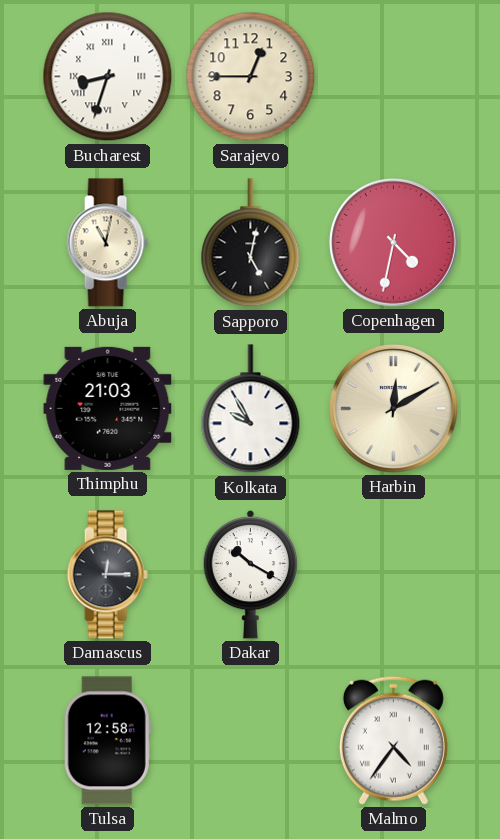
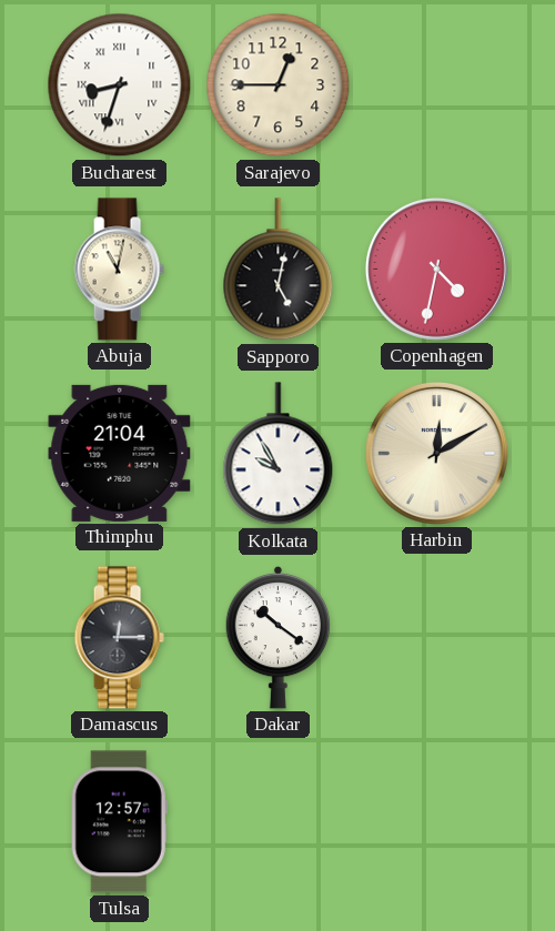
Thimphu: 21:03 -> 21:04
Dakar: 10:20 -> 10:21
Tulsa: 12:58 -> 12:57
Malmo: 4:36 -> none
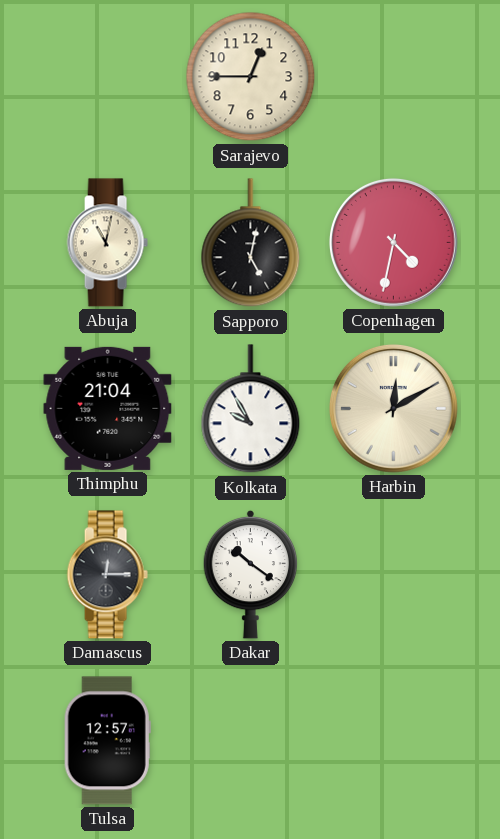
Bucharest: 8:33 -> none
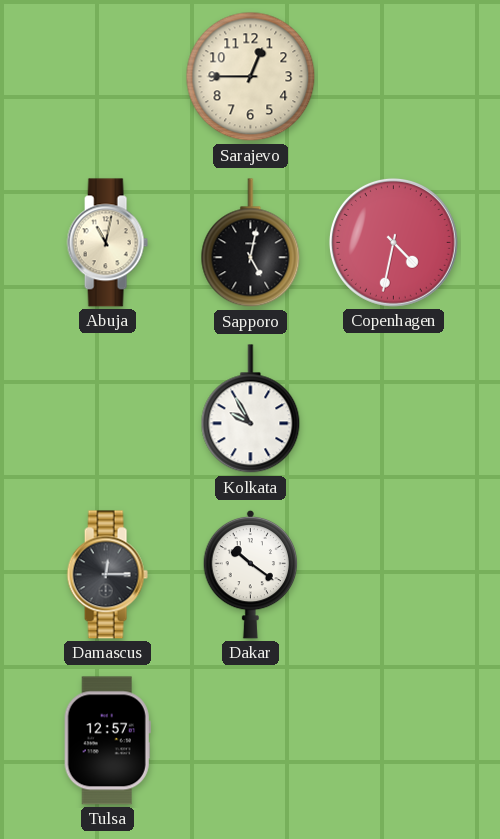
Thimphu: 21:04 -> none
Harbin: 12:10 -> none
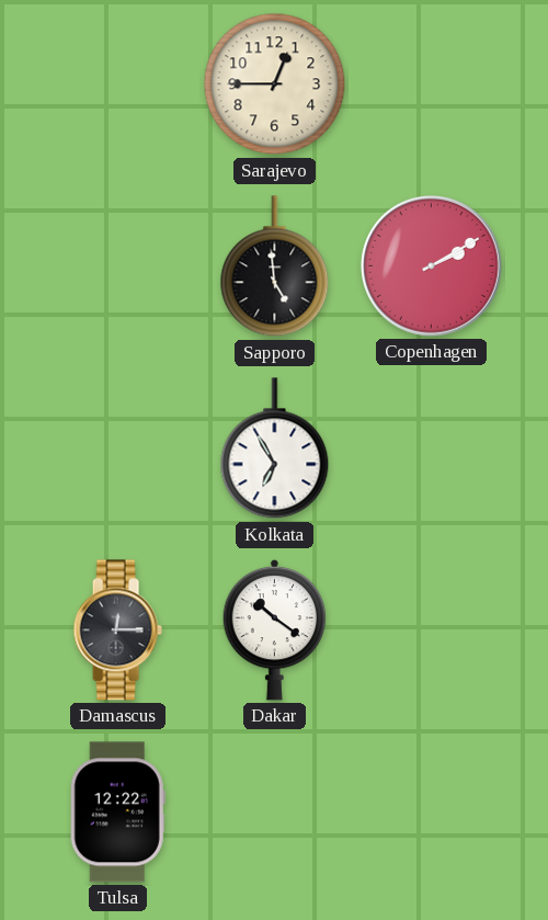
Abuja: 11:02 -> none
Sapporo: 5:02 -> 4:59
Copenhagen: 4:32 -> 2:10
Kolkata: 9:55 -> 6:55
Tulsa: 12:57 -> 12:22
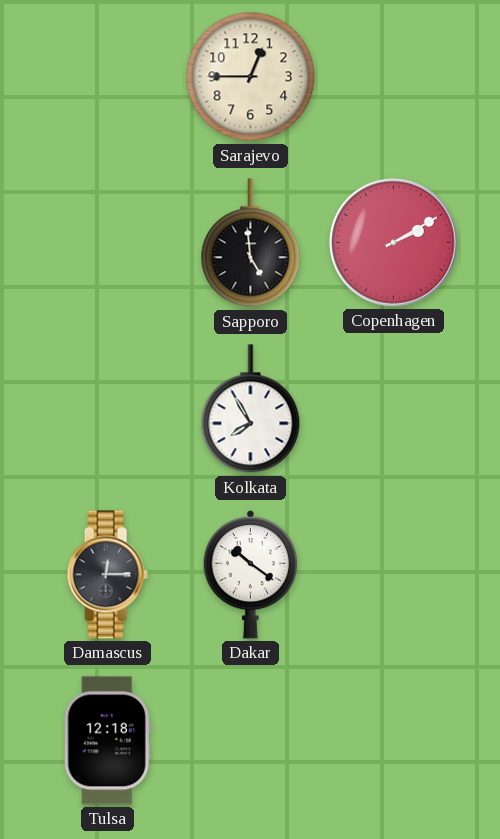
Kolkata: 6:55 -> 7:55
Tulsa: 12:22 -> 12:18
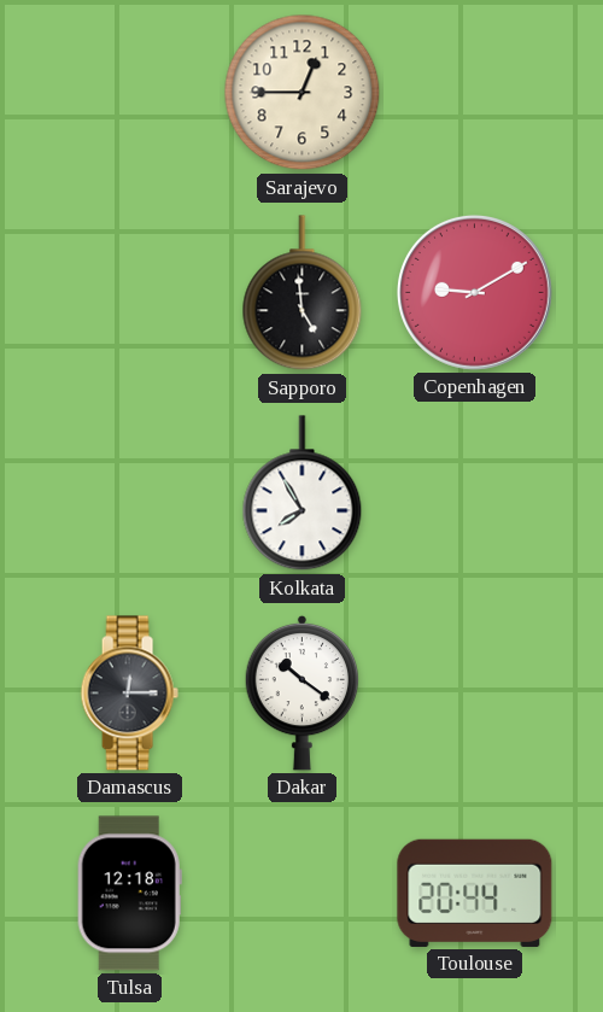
Copenhagen: 2:10 -> 9:10
Toulouse: none -> 20:44
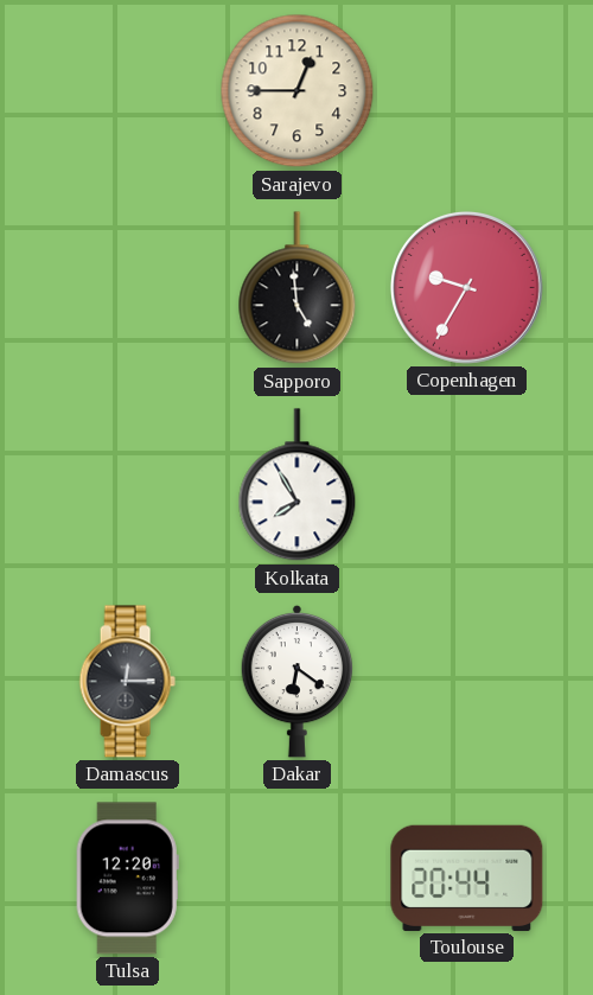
Copenhagen: 9:10 -> 9:35
Dakar: 10:21 -> 6:21
Tulsa: 12:18 -> 12:20
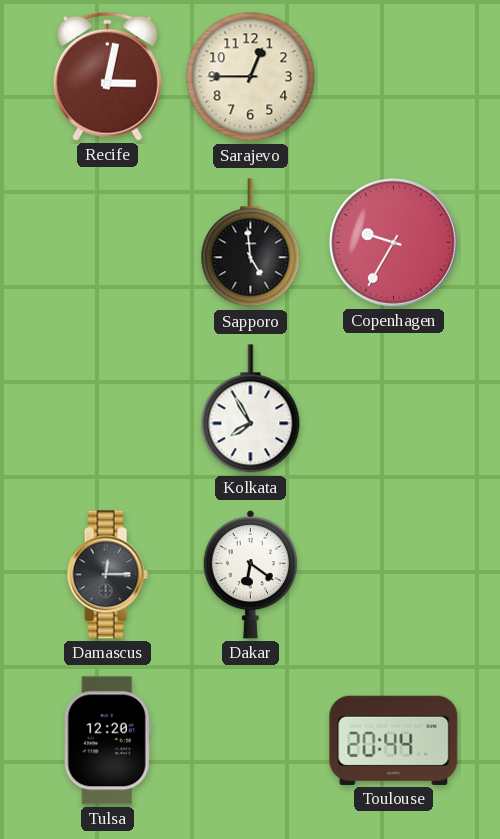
Recife: none -> 3:02
